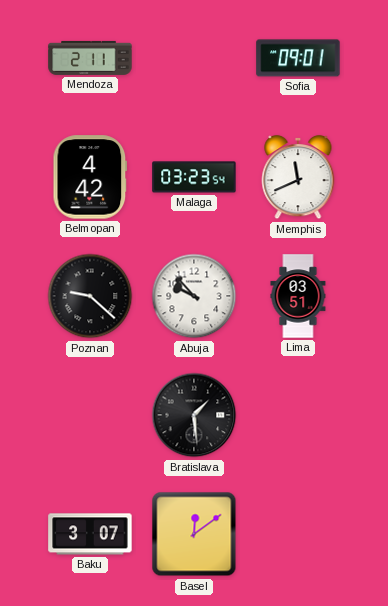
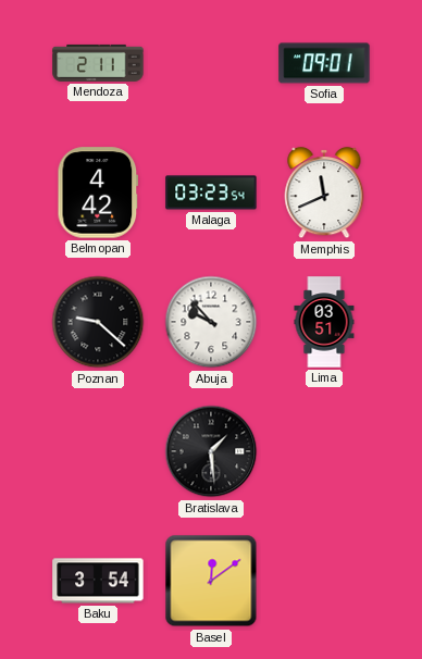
Baku: 3:07 -> 3:54
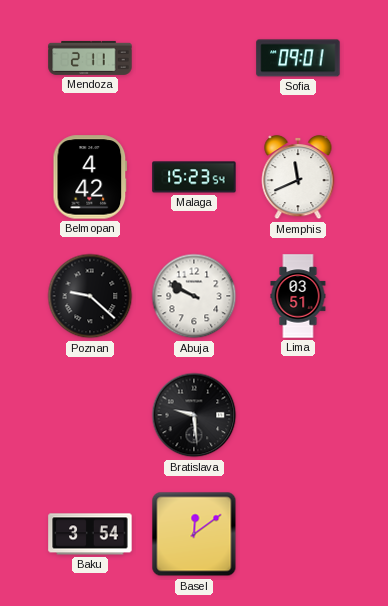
Malaga: 03:23 -> 15:23
Abuja: 9:53 -> 9:50
Bratislava: 1:29 -> 9:29
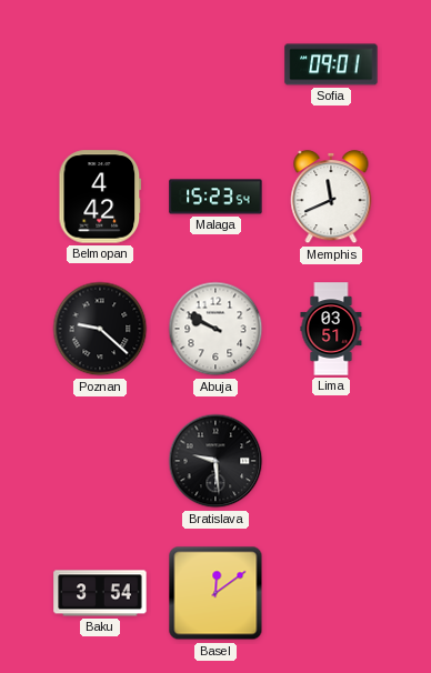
Mendoza: 2:11 -> none
